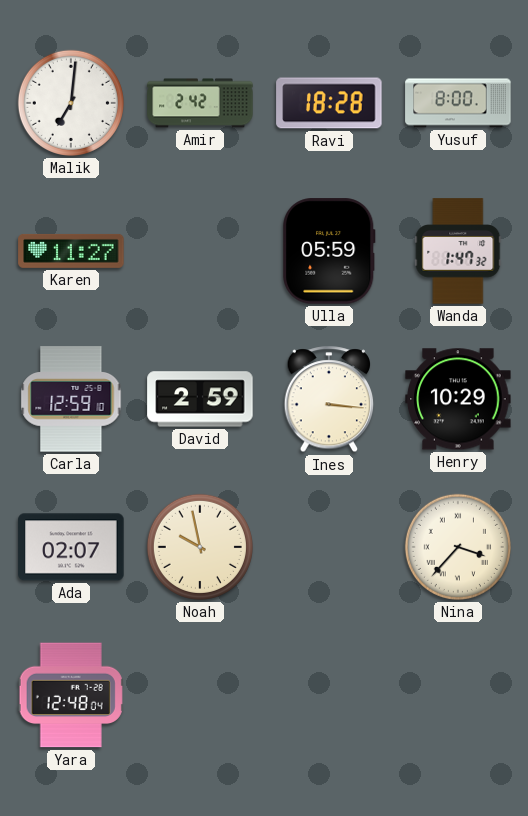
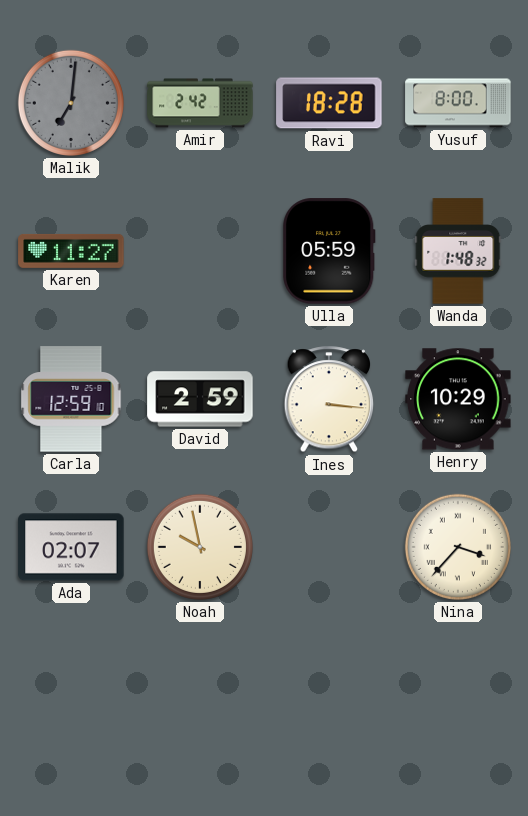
Malik dial: white -> grey
Wanda: 1:47 -> 1:48
Yara: 12:48 -> none
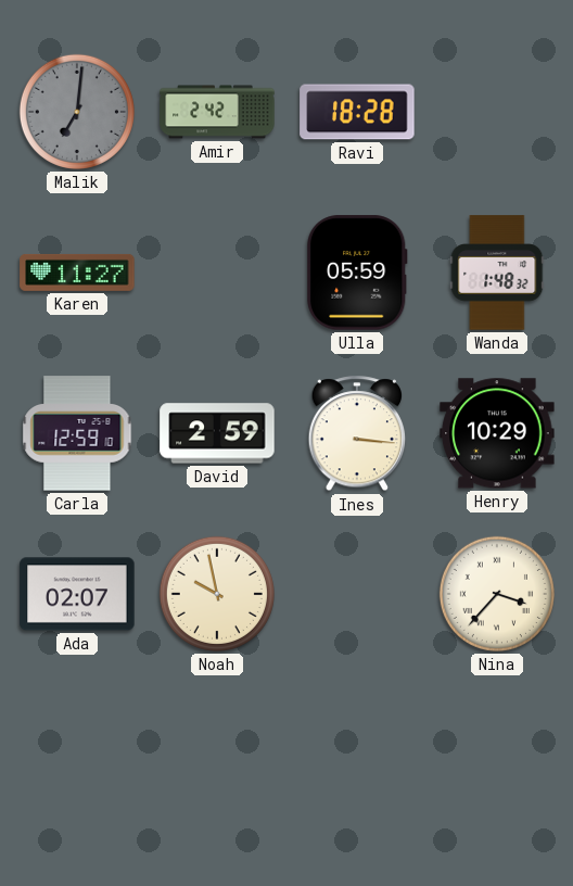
Yusuf: 8:00 -> none
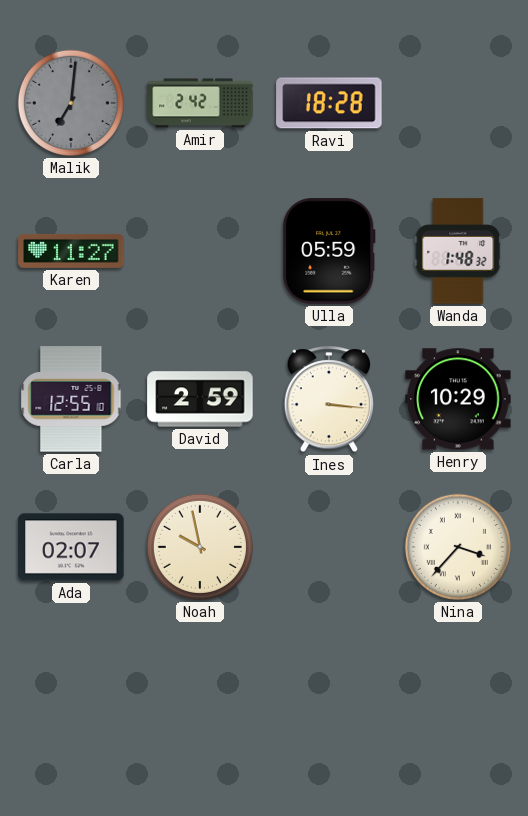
Carla: 12:59 -> 12:55
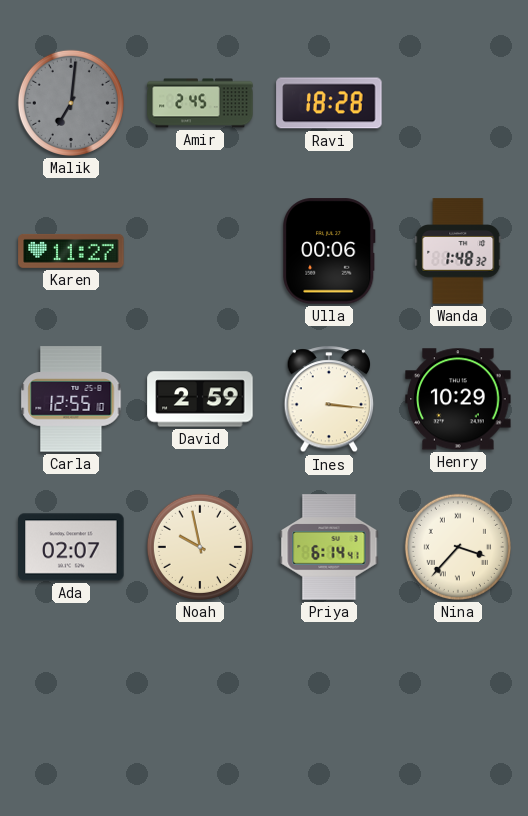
Amir: 2:42 -> 2:45
Ulla: 05:59 -> 00:06
Priya: none -> 6:14
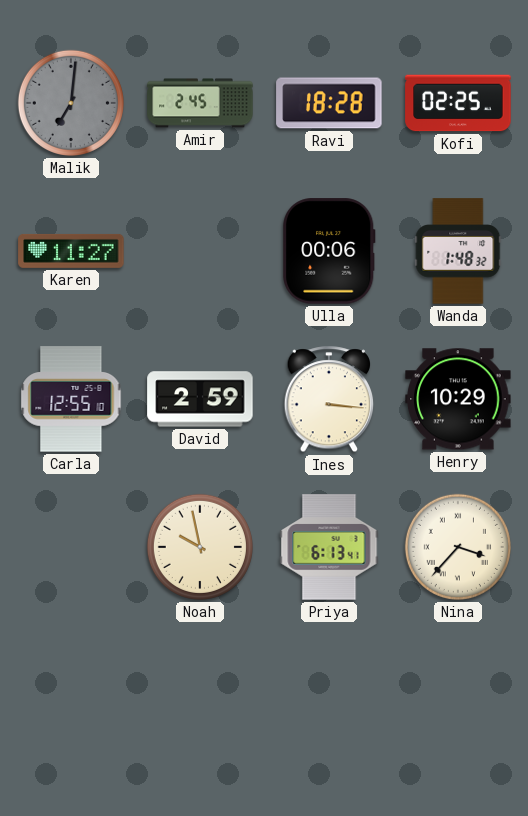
Kofi: none -> 02:25
Ada: 02:07 -> none
Priya: 6:14 -> 6:13
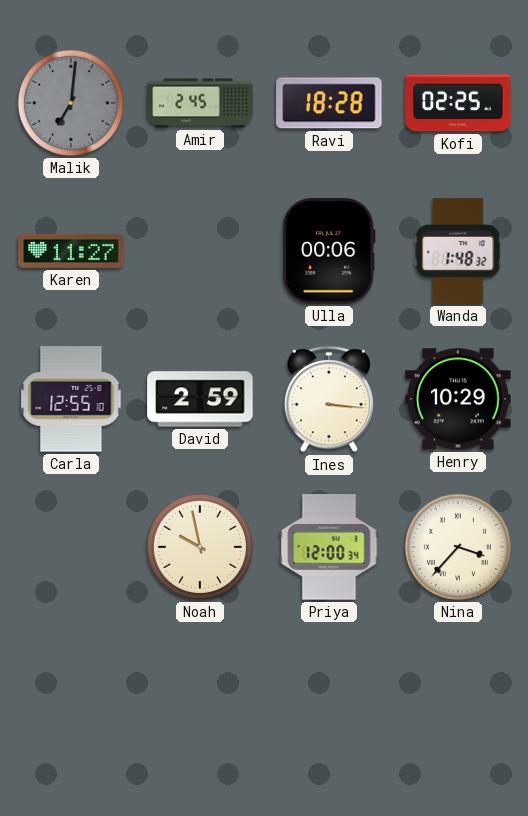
Priya: 6:13 -> 12:00
